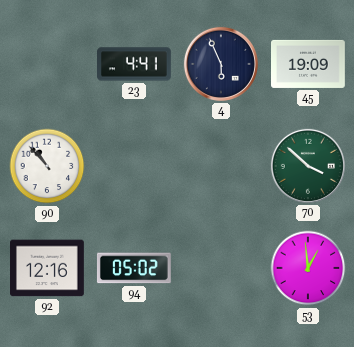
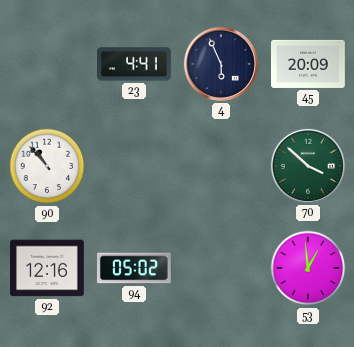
45: 19:09 -> 20:09
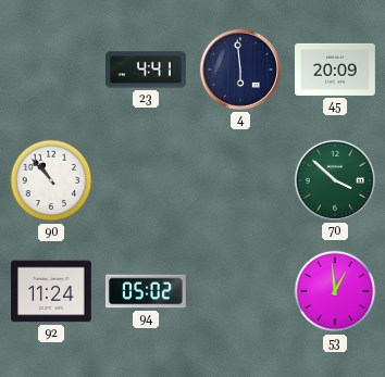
4: 5:56 -> 5:59
92: 12:16 -> 11:24
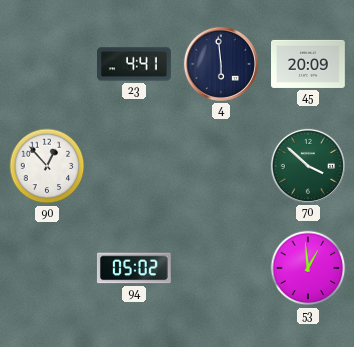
90: 10:53 -> 12:53
92: 11:24 -> none
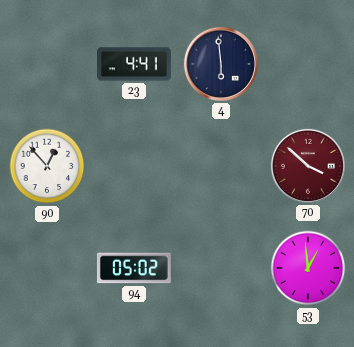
45: 20:09 -> none
70 dial: green -> burgundy
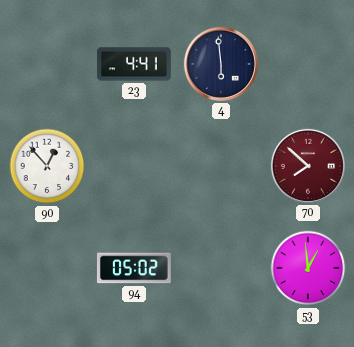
70: 3:52 -> 7:52
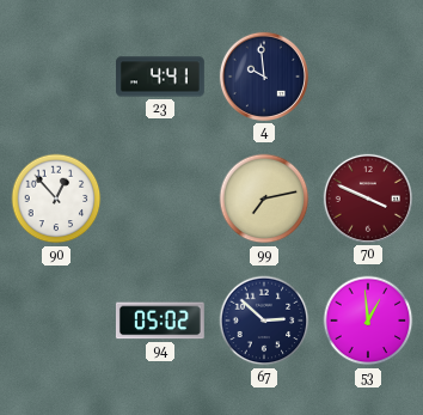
4: 5:59 -> 9:59
99: none -> 7:13
70: 7:52 -> 3:49
67: none -> 2:52
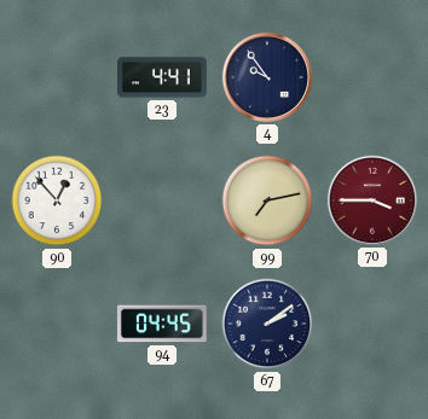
4: 9:59 -> 9:54
70: 3:49 -> 3:45
94: 05:02 -> 04:45
67: 2:52 -> 2:09
53: 12:59 -> none
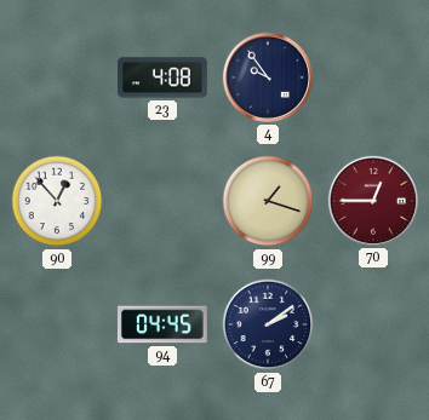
23: 4:41 -> 4:08
99: 7:13 -> 1:18
70: 3:45 -> 12:45
